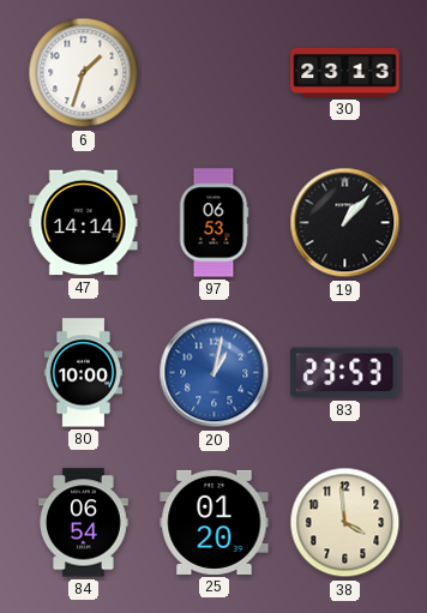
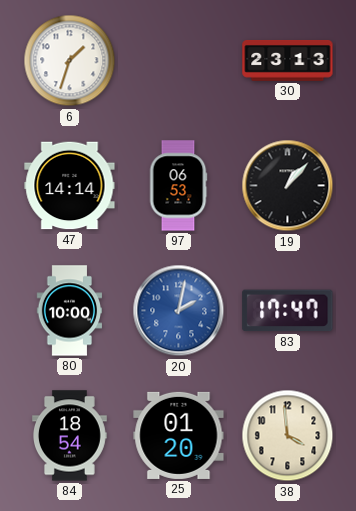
20: 1:02 -> 2:02
83: 23:53 -> 17:47
84: 06:54 -> 18:54
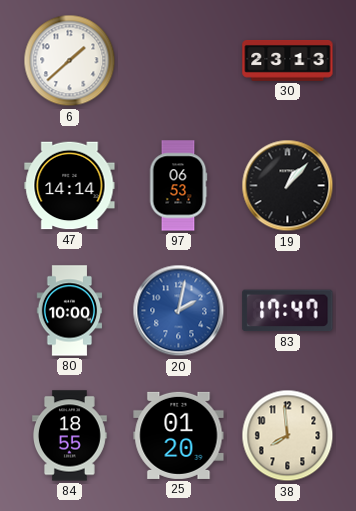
6: 1:33 -> 1:38
84: 18:54 -> 18:55
38: 3:59 -> 7:59
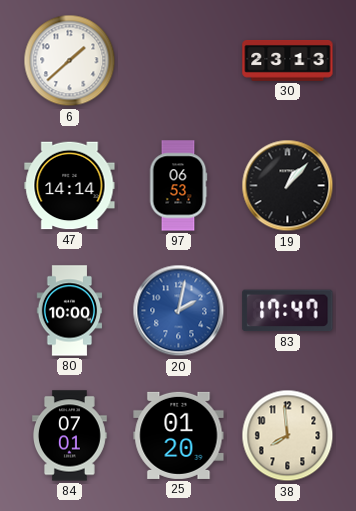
84: 18:55 -> 07:01
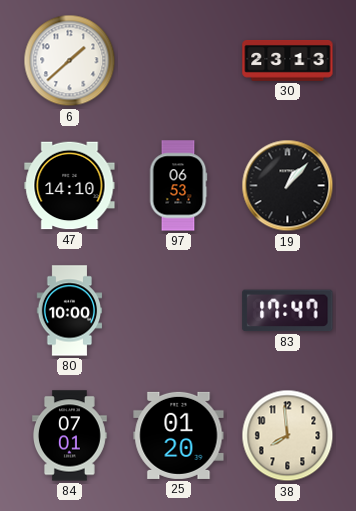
47: 14:14 -> 14:10
20: 2:02 -> none
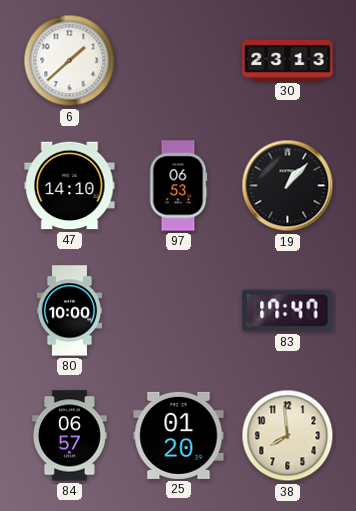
84: 07:01 -> 06:57
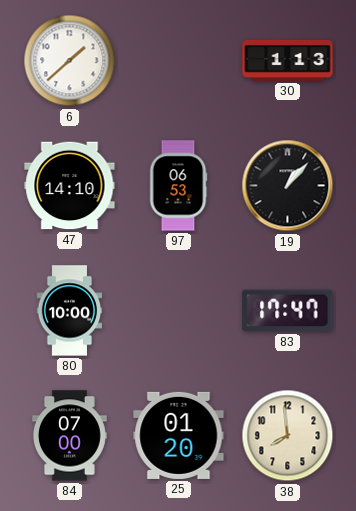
30: 23:13 -> 1:13
84: 06:57 -> 07:00
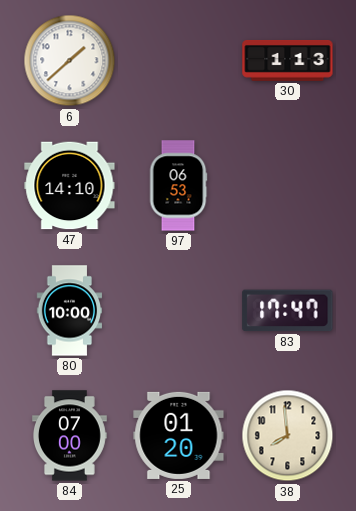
19: 1:07 -> none
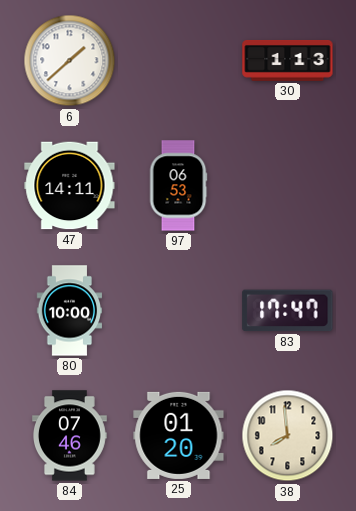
47: 14:10 -> 14:11
84: 07:00 -> 07:46
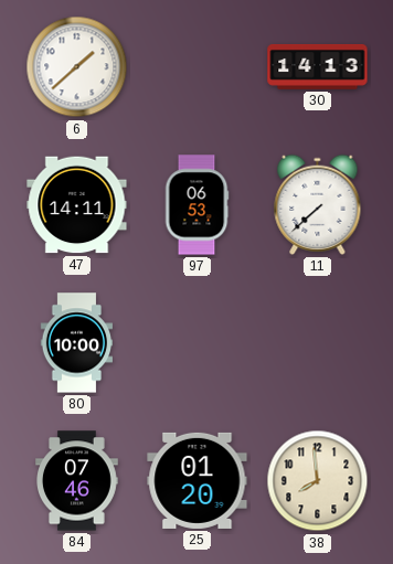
30: 1:13 -> 14:13
11: none -> 7:38
83: 17:47 -> none
